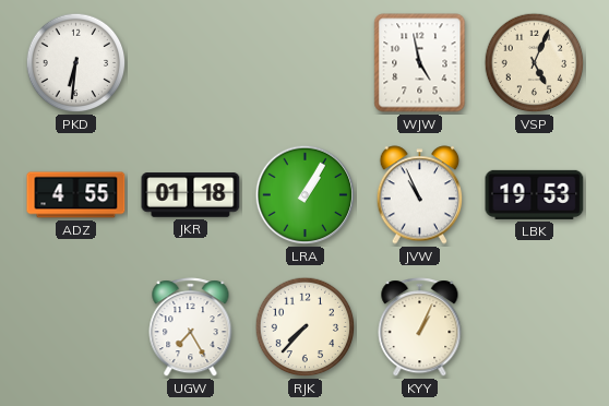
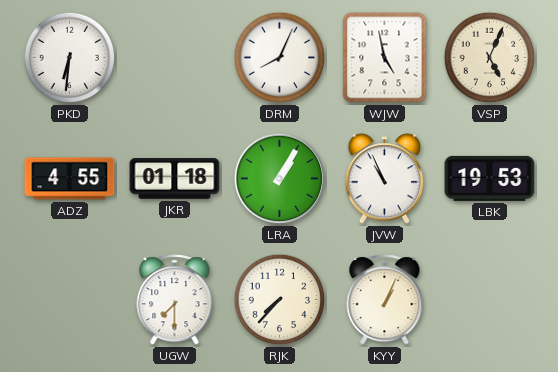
DRM: none -> 8:04
UGW: 7:25 -> 7:30
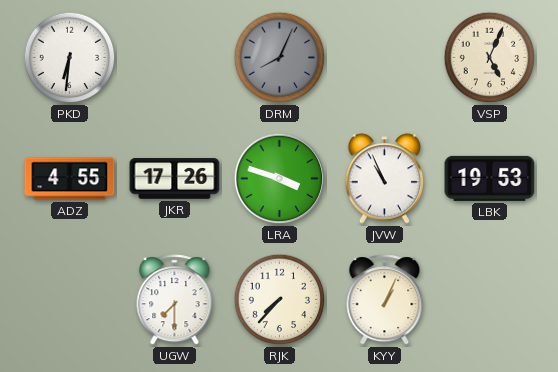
DRM dial: white -> grey
WJW: 4:58 -> none
JKR: 01:18 -> 17:26
LRA: 1:05 -> 3:48
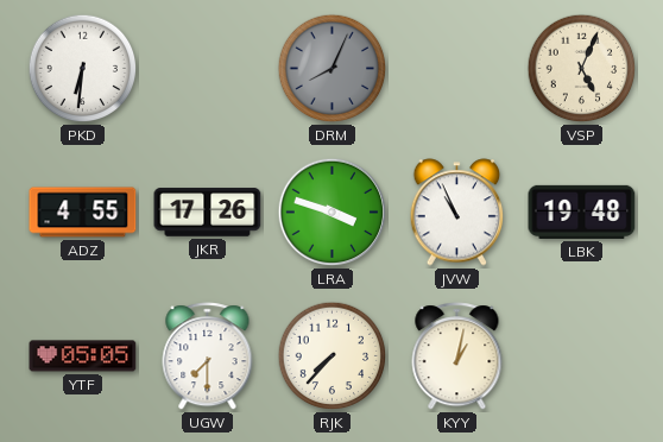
LBK: 19:53 -> 19:48
YTF: none -> 05:05
KYY: 1:04 -> 1:02
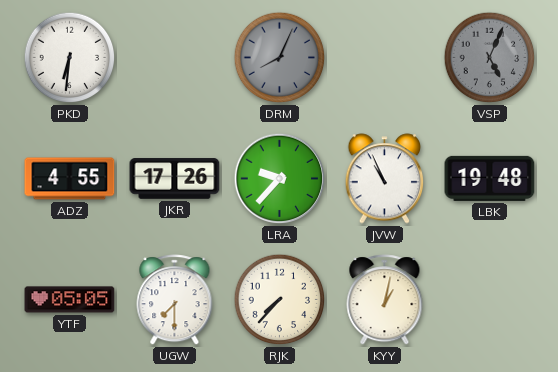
VSP dial: cream -> grey
LRA: 3:48 -> 9:37
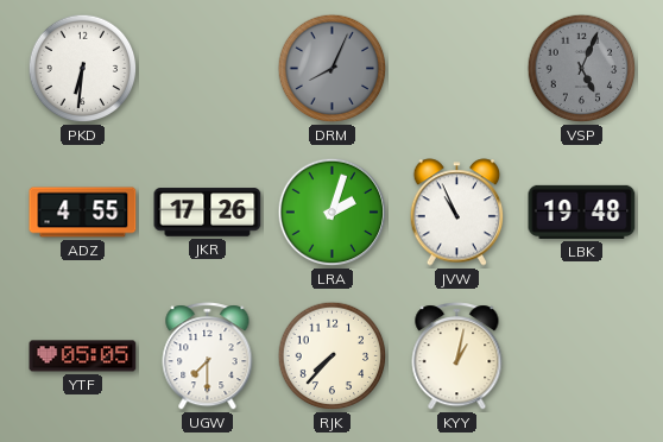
LRA: 9:37 -> 2:03
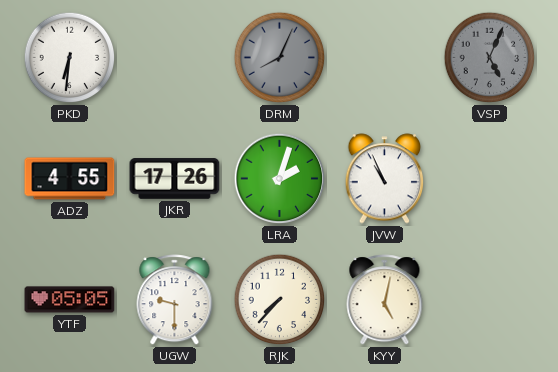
LBK: 19:48 -> none
UGW: 7:30 -> 9:30
KYY: 1:02 -> 5:02
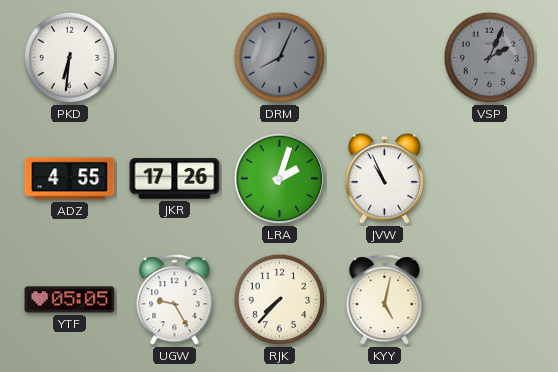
VSP: 5:04 -> 2:04
UGW: 9:30 -> 9:25
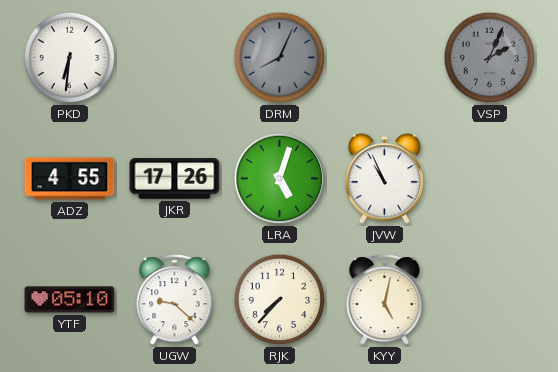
LRA: 2:03 -> 5:03
YTF: 05:05 -> 05:10
UGW: 9:25 -> 9:22
